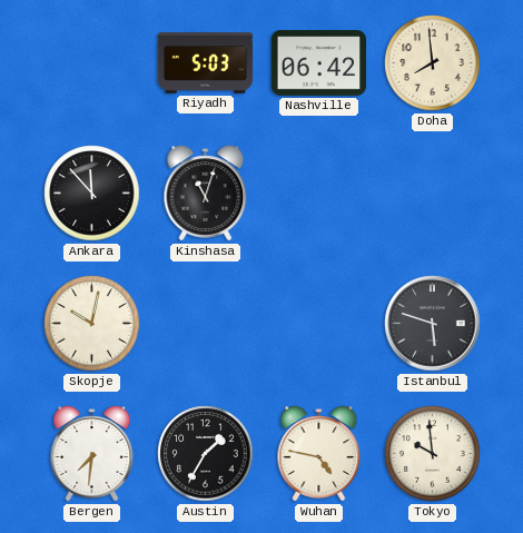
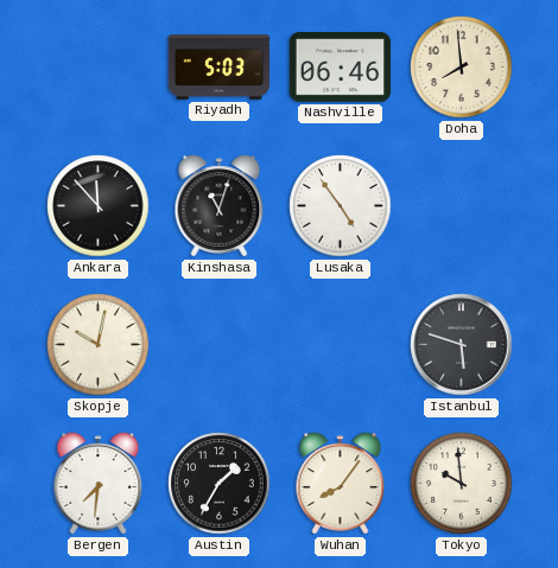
Nashville: 06:42 -> 06:46
Lusaka: none -> 4:54
Wuhan: 4:47 -> 8:06
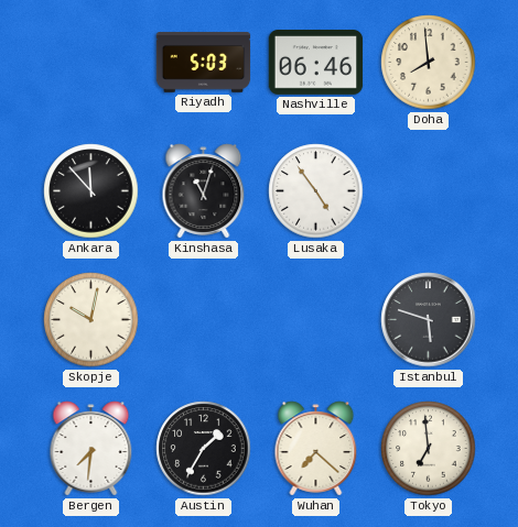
Wuhan: 8:06 -> 7:22
Tokyo: 9:59 -> 6:59
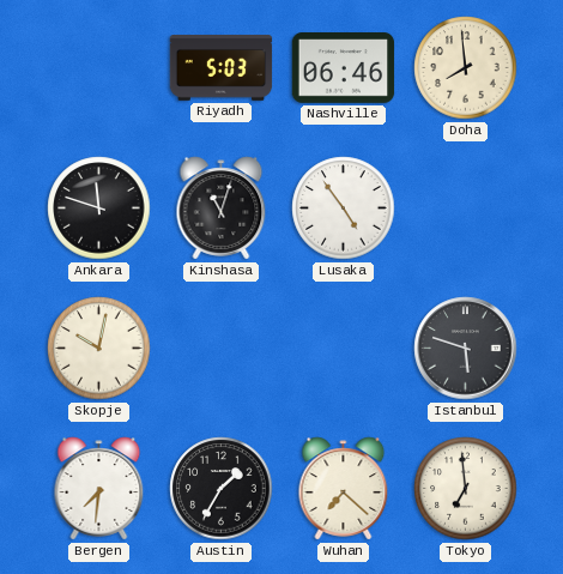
Ankara: 11:53 -> 11:48
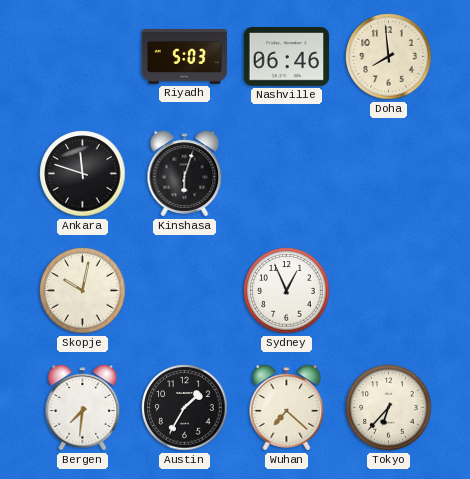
Kinshasa: 11:03 -> 6:03
Lusaka: 4:54 -> none
Sydney: none -> 12:56
Istanbul: 5:48 -> none
Tokyo: 6:59 -> 6:37
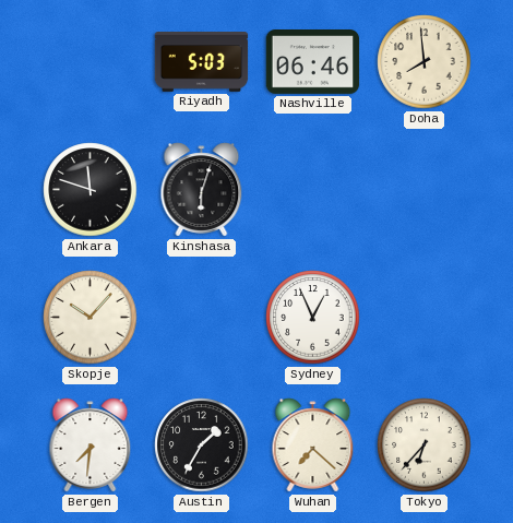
Skopje: 10:02 -> 10:07
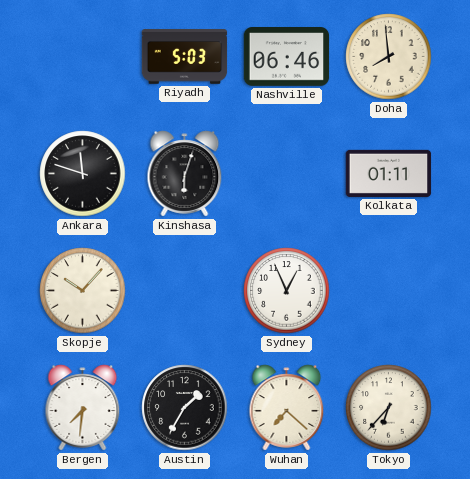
Kolkata: none -> 01:11
